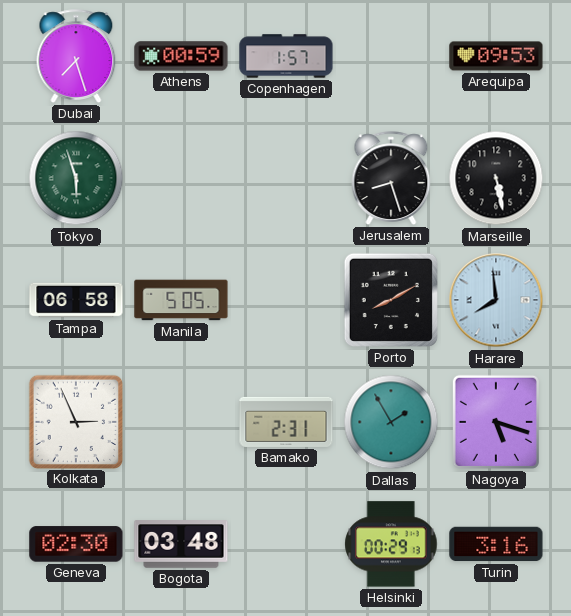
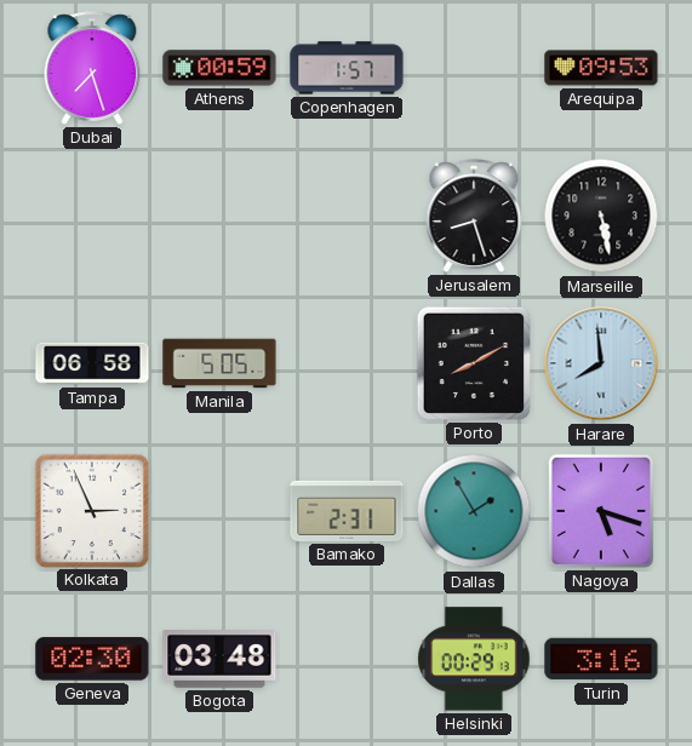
Tokyo: 5:57 -> none
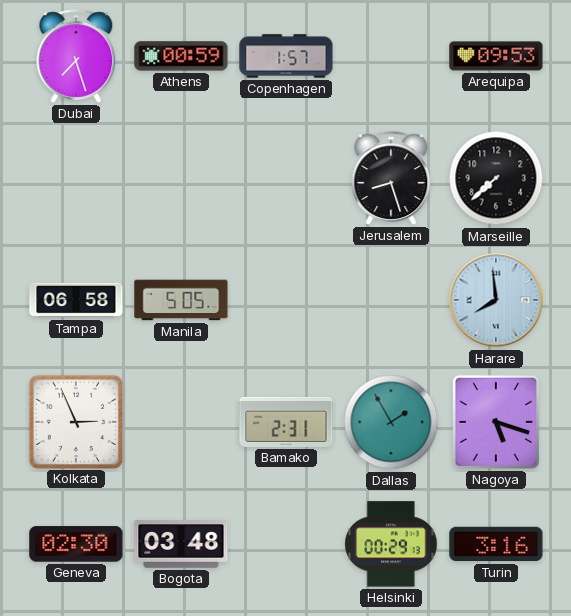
Marseille: 5:28 -> 7:38
Porto: 8:10 -> none
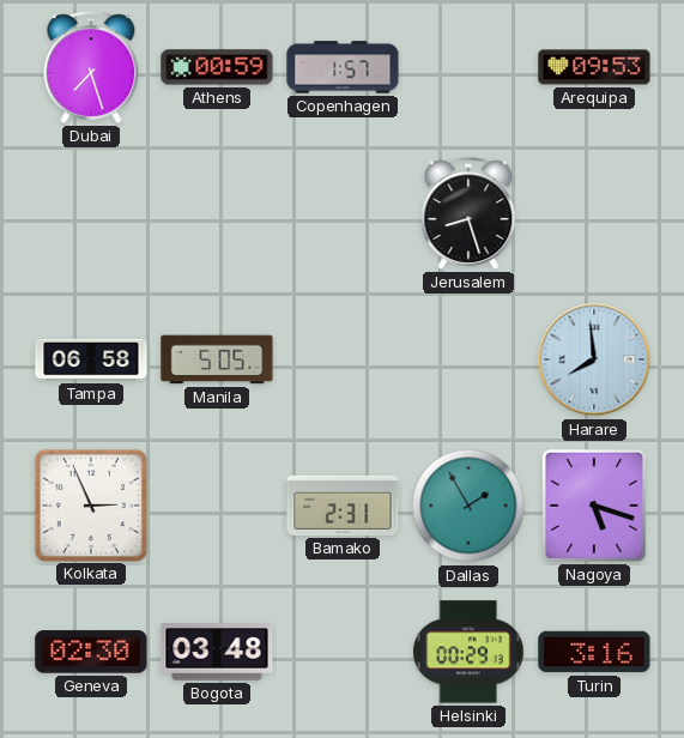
Marseille: 7:38 -> none
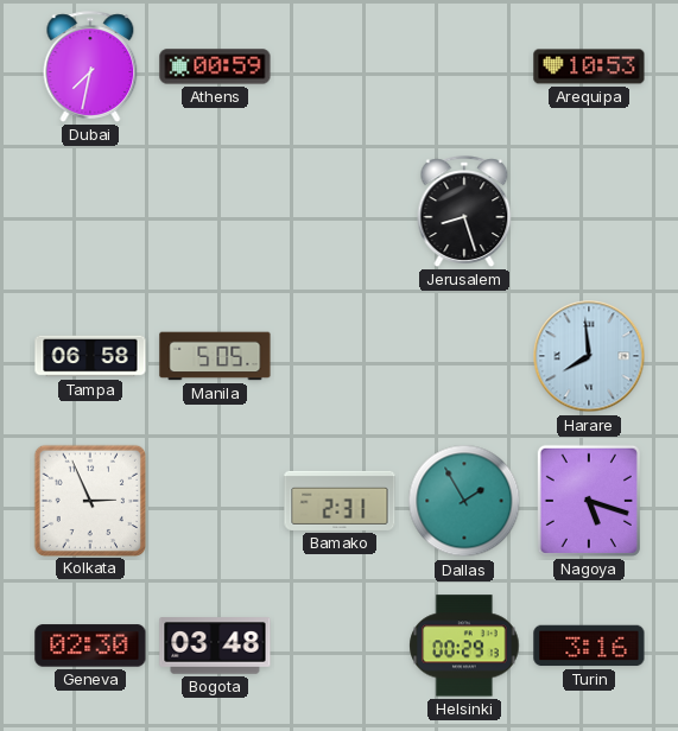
Dubai: 7:27 -> 7:32
Copenhagen: 1:57 -> none
Arequipa: 09:53 -> 10:53
